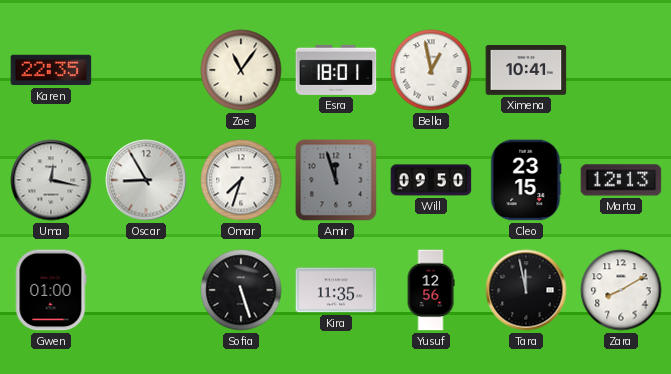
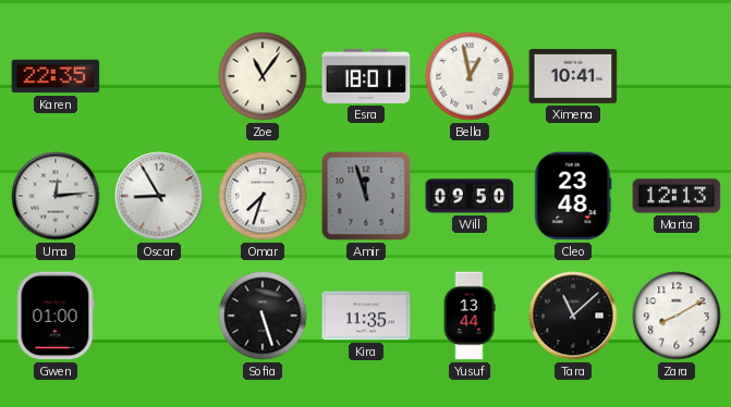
Uma: 12:17 -> 12:14
Cleo: 23:15 -> 23:48
Yusuf: 12:56 -> 13:44
Tara: 11:58 -> 11:08
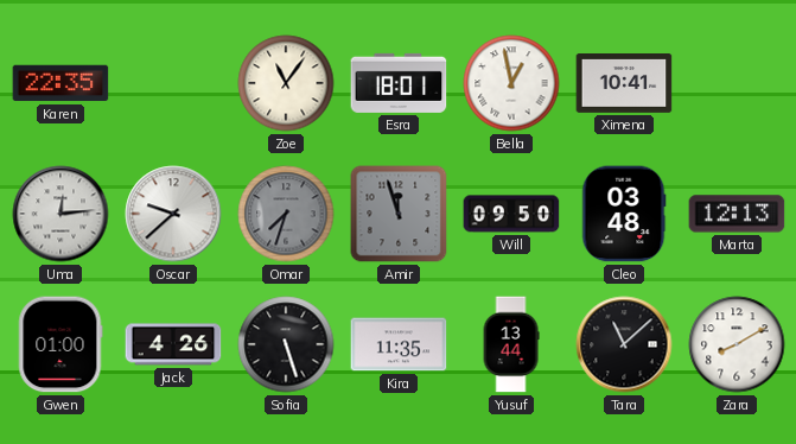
Oscar: 8:55 -> 9:38
Omar dial: white -> grey
Cleo: 23:48 -> 03:48
Jack: none -> 4:26
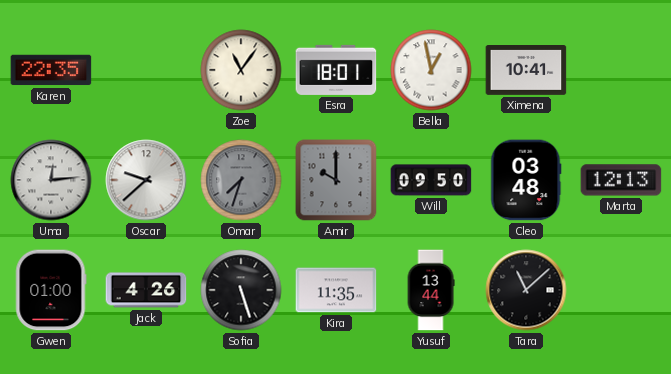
Amir: 11:57 -> 10:00
Zara: 8:10 -> none
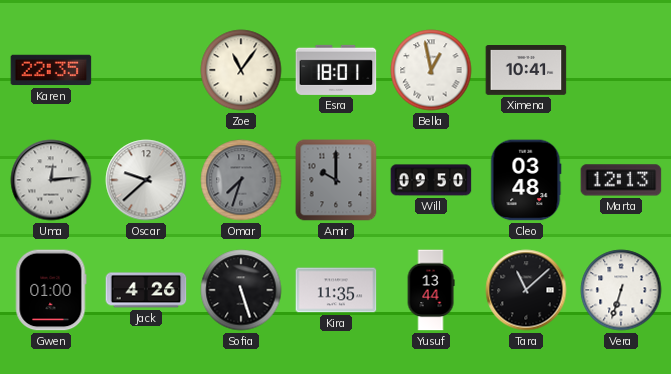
Vera: none -> 6:33
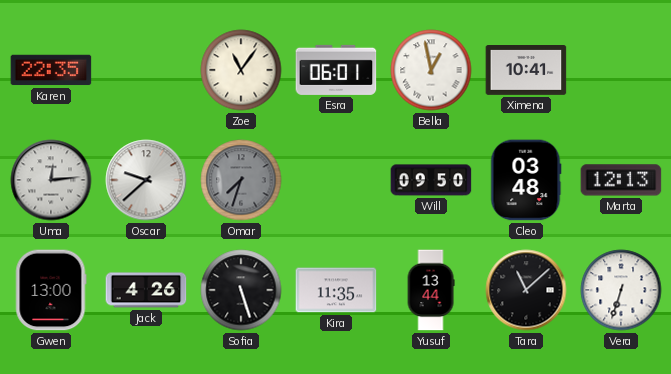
Esra: 18:01 -> 06:01
Amir: 10:00 -> none
Gwen: 01:00 -> 13:00
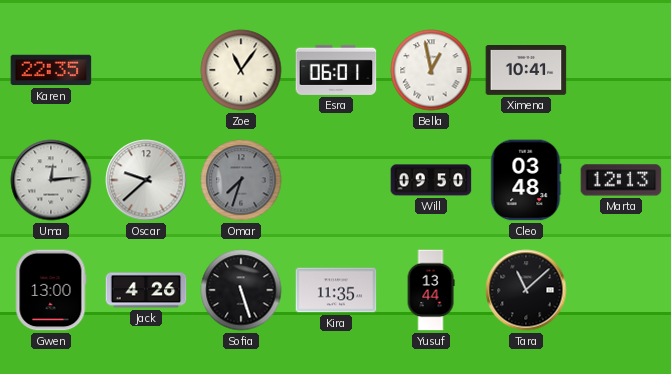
Vera: 6:33 -> none
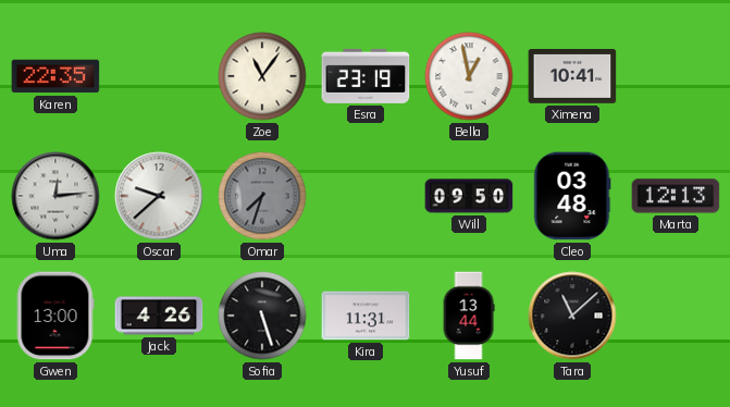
Esra: 06:01 -> 23:19
Kira: 11:35 -> 11:31
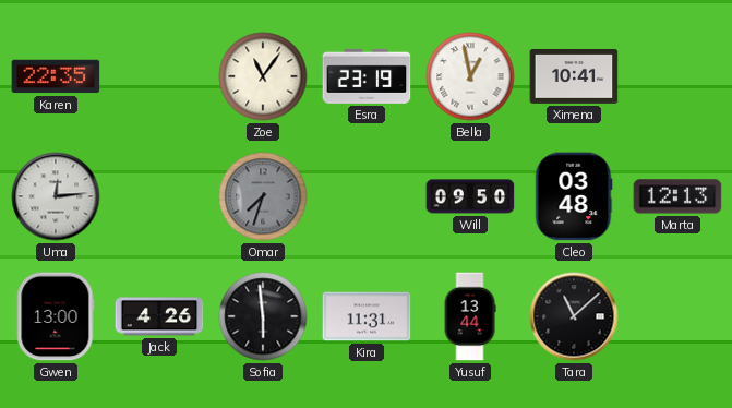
Oscar: 9:38 -> none
Sofia: 5:27 -> 5:59
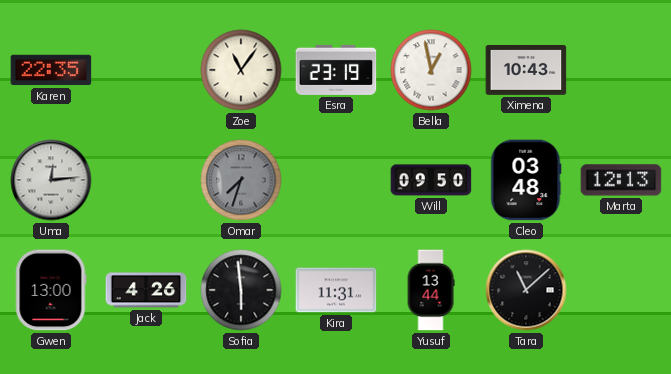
Ximena: 10:41 -> 10:43
